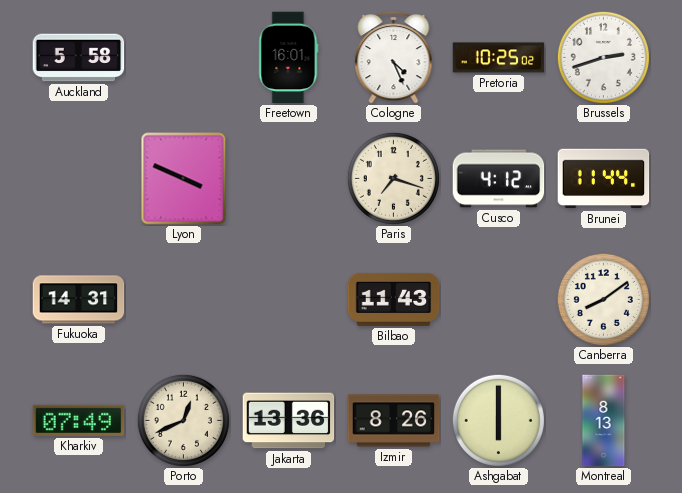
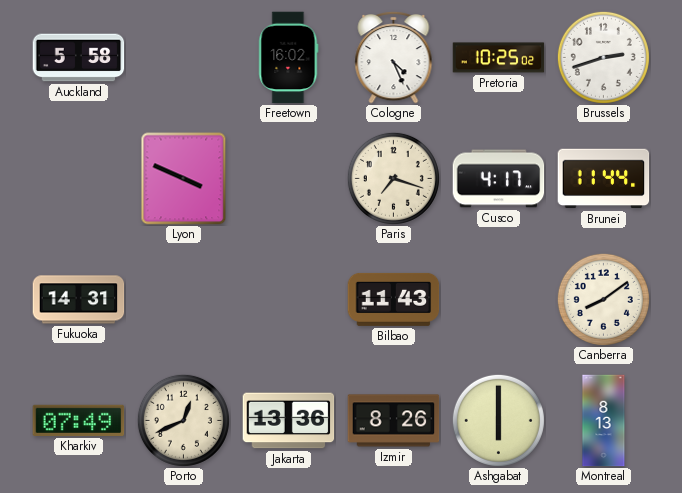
Freetown: 16:01 -> 16:02
Cusco: 4:12 -> 4:17
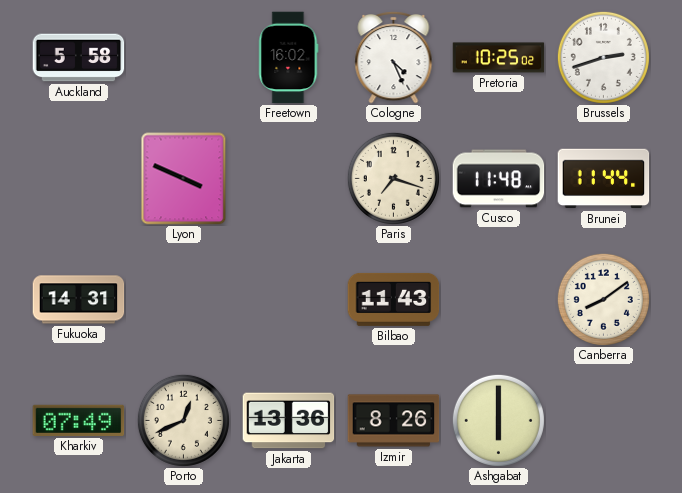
Cusco: 4:17 -> 11:48
Montreal: 8:13 -> none
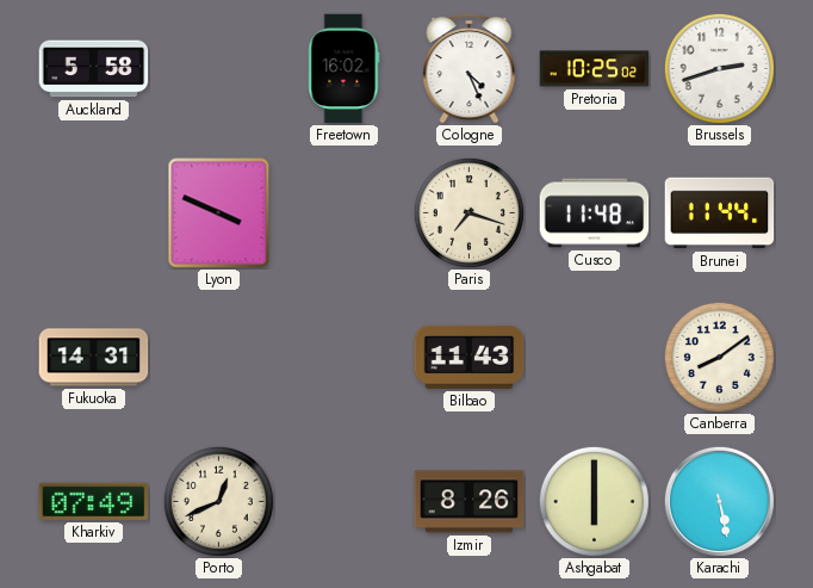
Jakarta: 13:36 -> none
Karachi: none -> 5:28
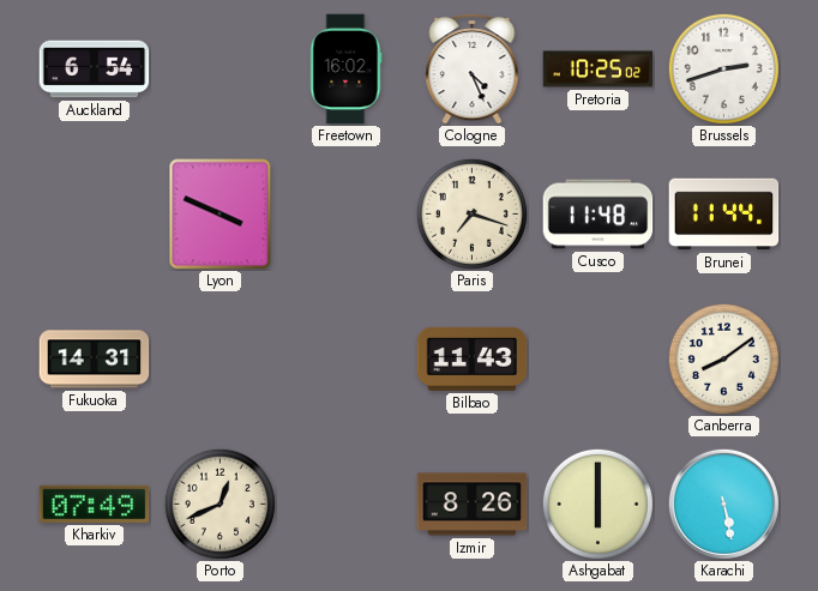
Auckland: 5:58 -> 6:54
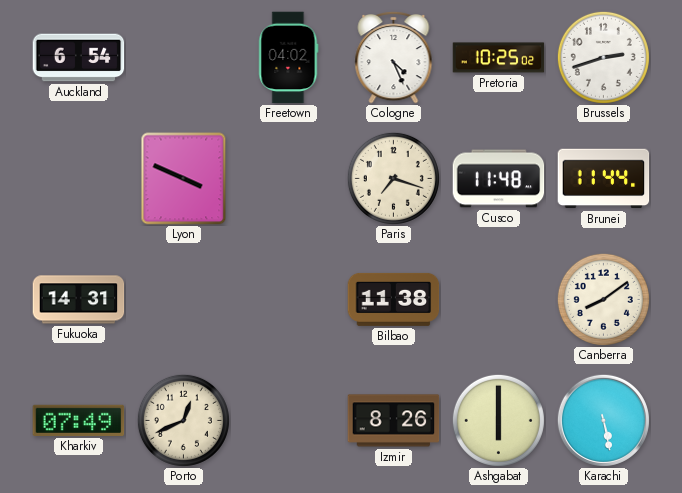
Freetown: 16:02 -> 04:02
Bilbao: 11:43 -> 11:38
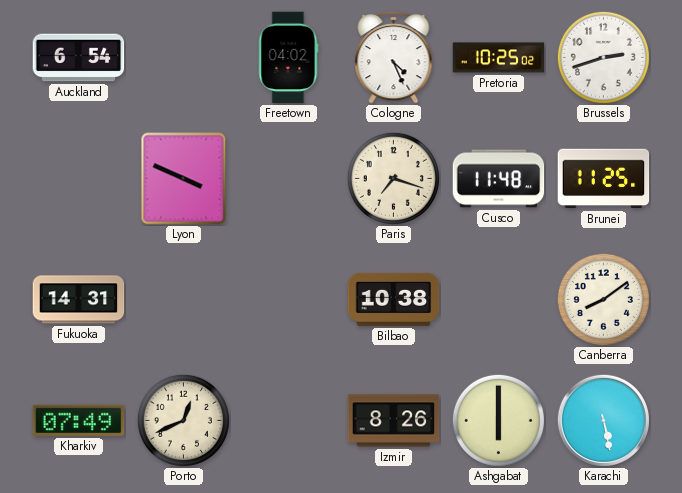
Brunei: 11:44 -> 11:25
Bilbao: 11:38 -> 10:38
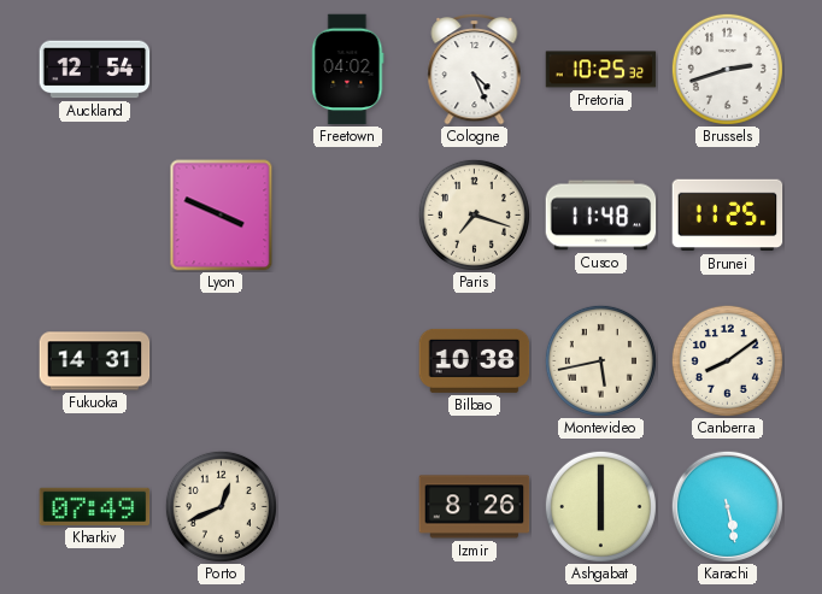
Auckland: 6:54 -> 12:54
Pretoria: 10:25:02 -> 10:25:32
Montevideo: none -> 5:43
